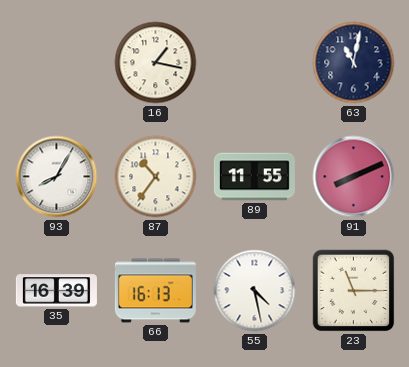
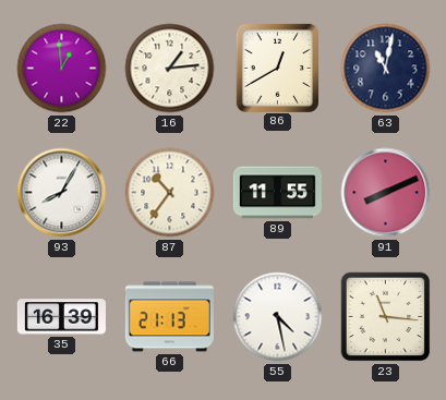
22: none -> 12:59
16: 1:17 -> 1:14
86: none -> 12:40
66: 16:13 -> 21:13
23: 11:15 -> 11:16
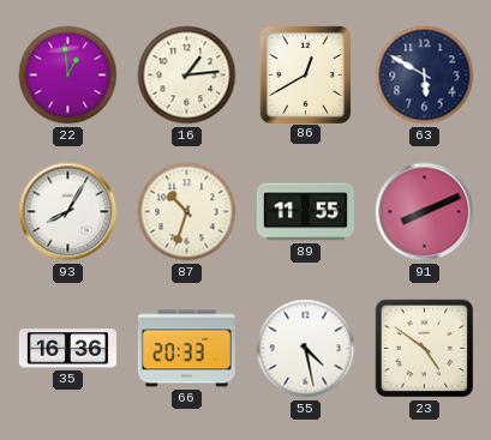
63: 11:02 -> 5:50
87: 10:36 -> 10:33
35: 16:39 -> 16:36
66: 21:13 -> 20:33
23: 11:16 -> 4:51
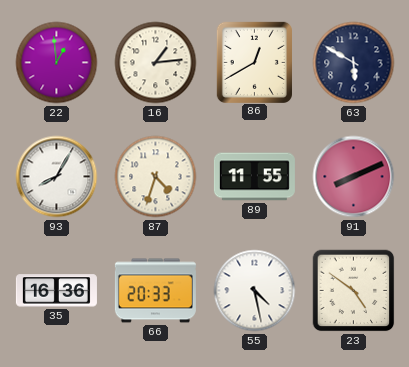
87: 10:33 -> 4:33
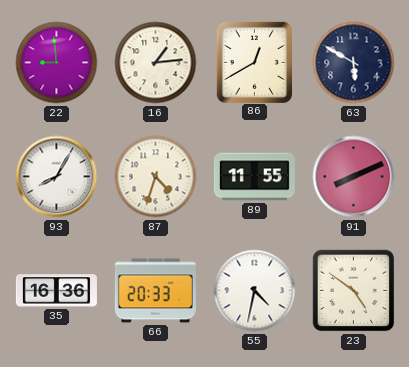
22: 12:59 -> 8:59
55: 4:28 -> 4:32
